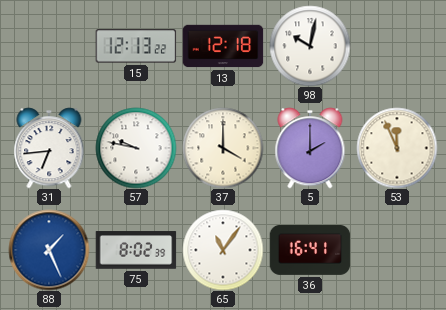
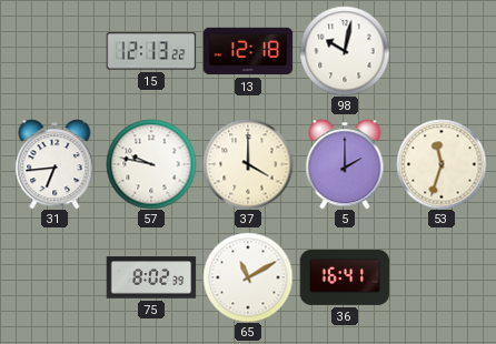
53: 11:56 -> 11:33
88: 1:26 -> none
65: 11:06 -> 11:10
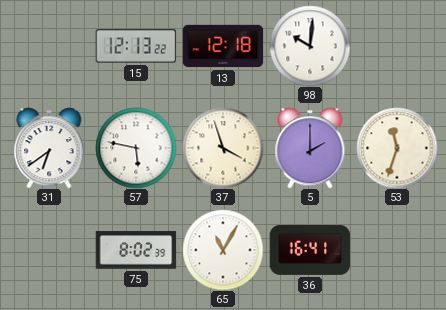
98: 10:02 -> 10:01
31: 6:44 -> 6:39
57: 9:47 -> 5:47
37: 4:00 -> 3:57
65: 11:10 -> 11:05
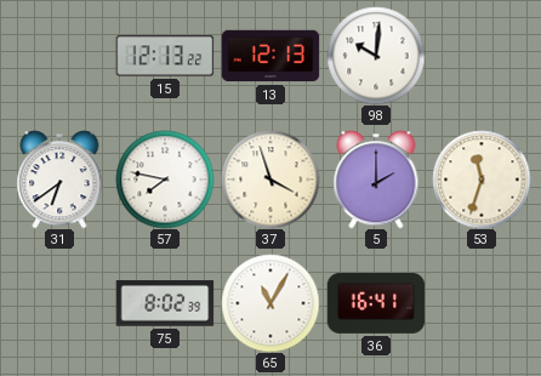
13: 12:18 -> 12:13
57: 5:47 -> 7:47
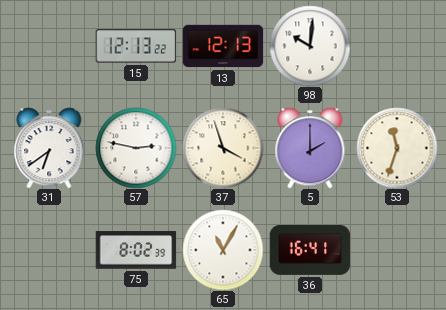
57: 7:47 -> 2:47
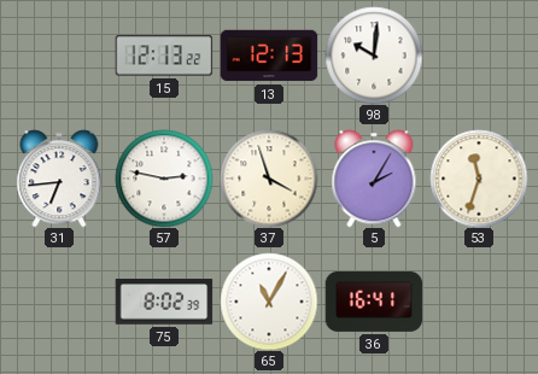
31: 6:39 -> 6:44
5: 2:00 -> 2:05
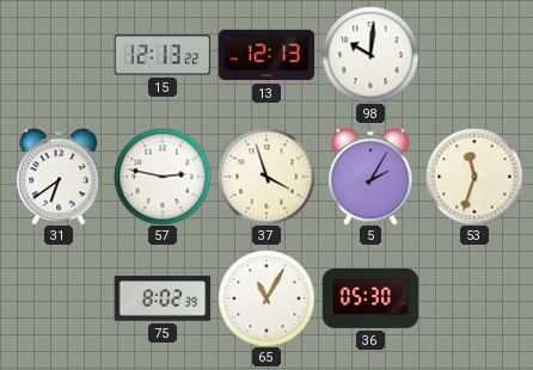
31: 6:44 -> 6:39
36: 16:41 -> 05:30
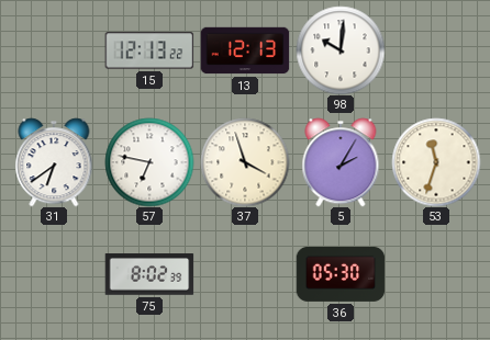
57: 2:47 -> 6:47
65: 11:05 -> none
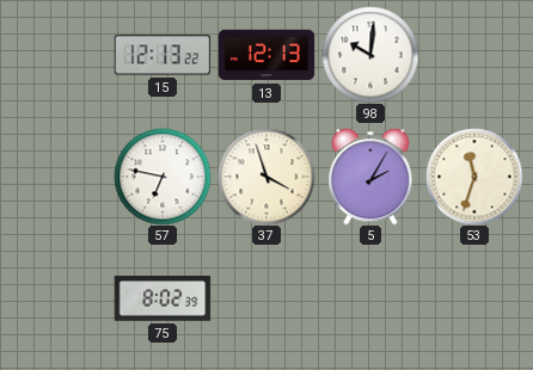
31: 6:39 -> none
36: 05:30 -> none
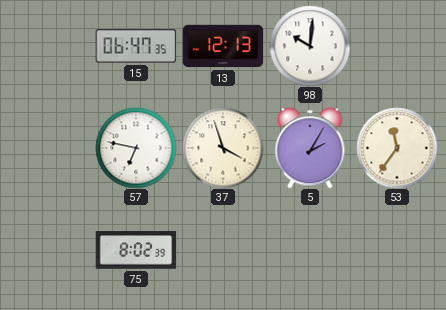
15: 12:13 -> 06:47
53: 11:33 -> 11:36
